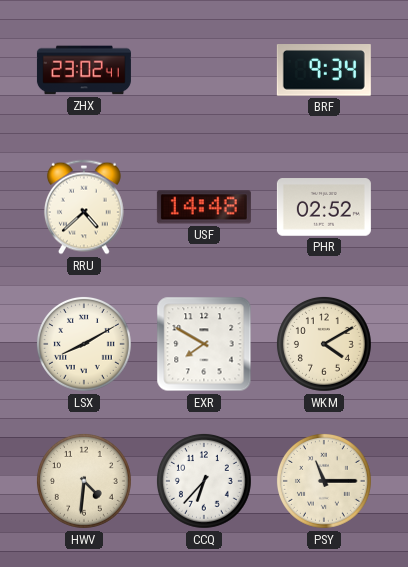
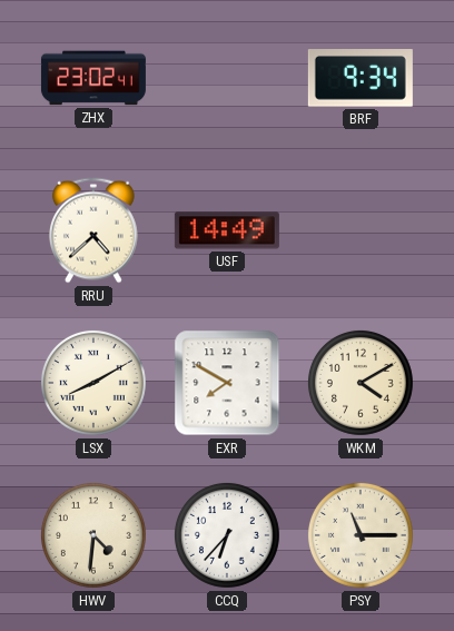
USF: 14:48 -> 14:49
PHR: 02:52 -> none
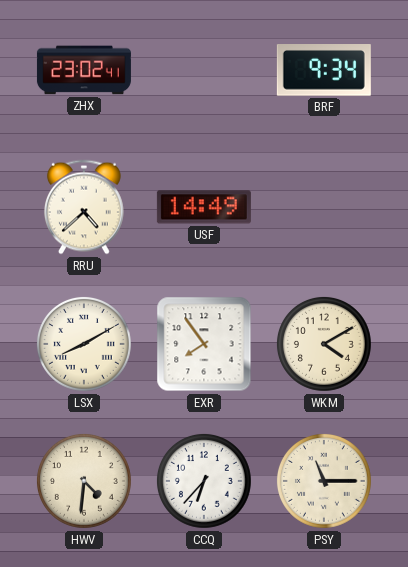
EXR: 7:50 -> 7:54
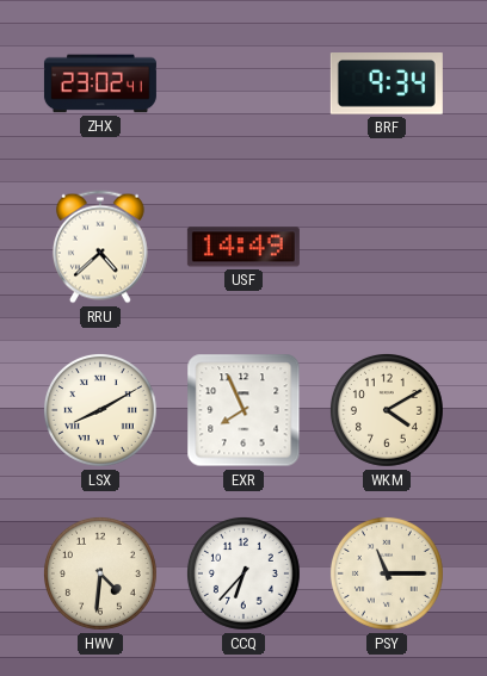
EXR: 7:54 -> 7:56
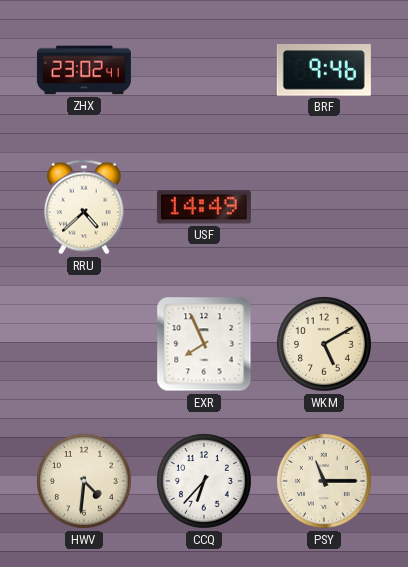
BRF: 9:34 -> 9:46
LSX: 8:10 -> none
WKM: 4:10 -> 5:10
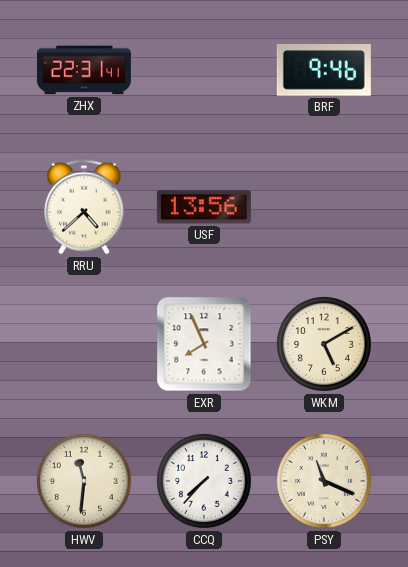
ZHX: 23:02 -> 22:31
USF: 14:49 -> 13:56
HWV: 4:31 -> 11:31
CCQ: 6:37 -> 7:37
PSY: 11:15 -> 11:19
